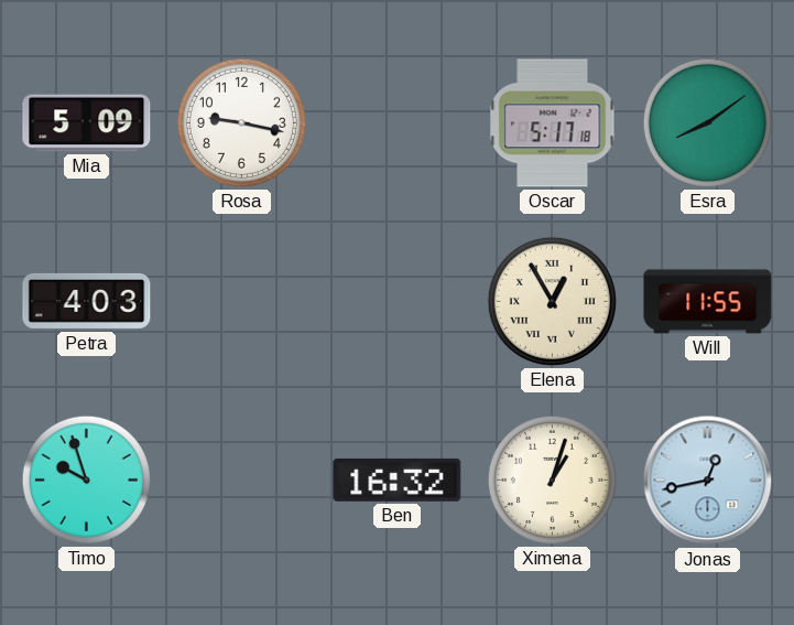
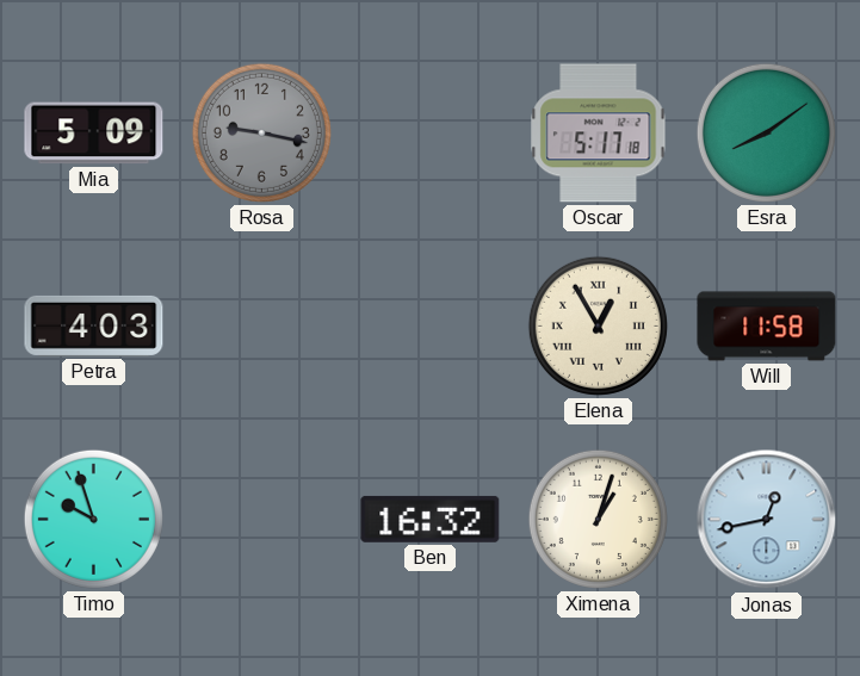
Rosa dial: white -> grey
Will: 11:55 -> 11:58
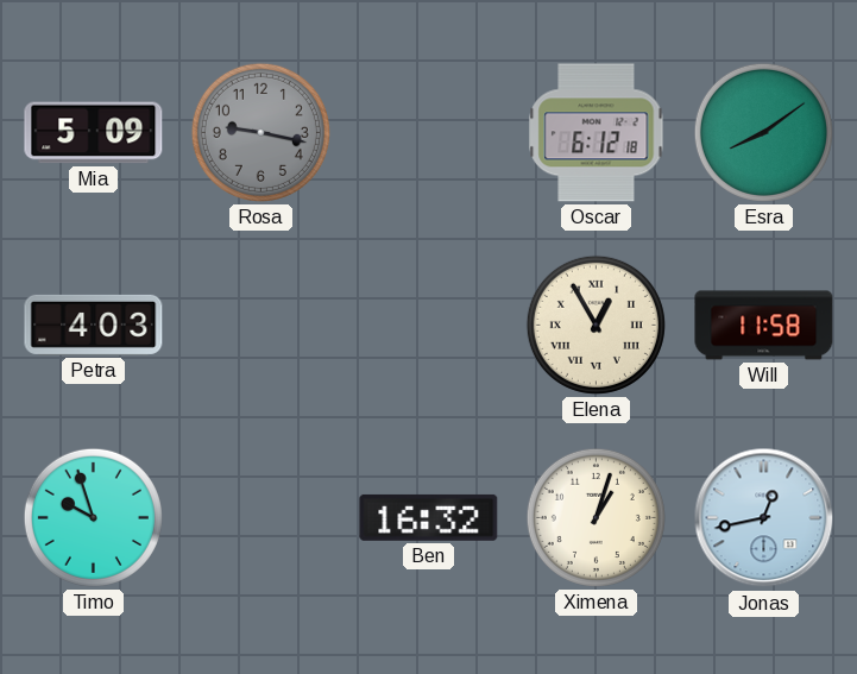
Oscar: 5:17 -> 6:12
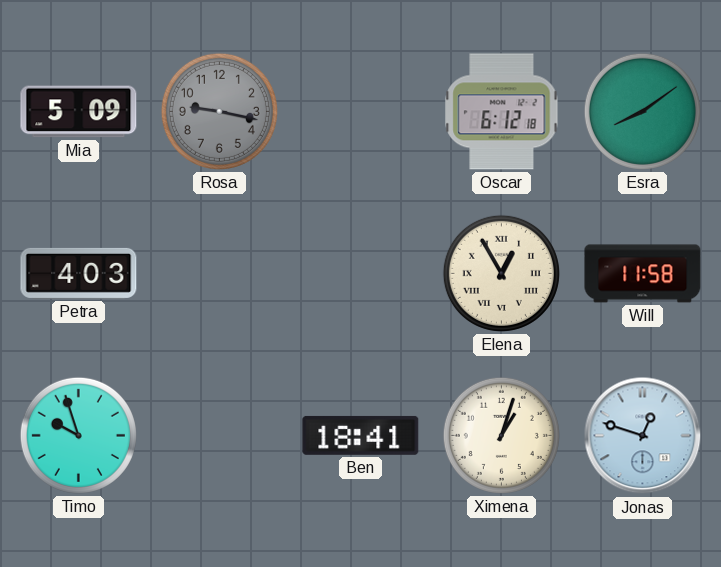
Ben: 16:32 -> 18:41
Jonas: 12:43 -> 12:48
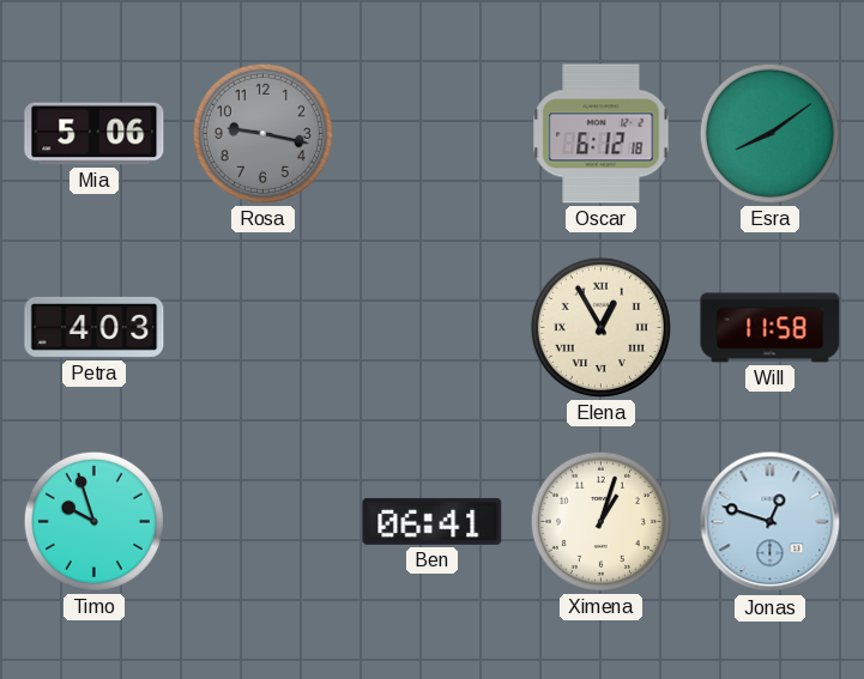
Mia: 5:09 -> 5:06
Ben: 18:41 -> 06:41
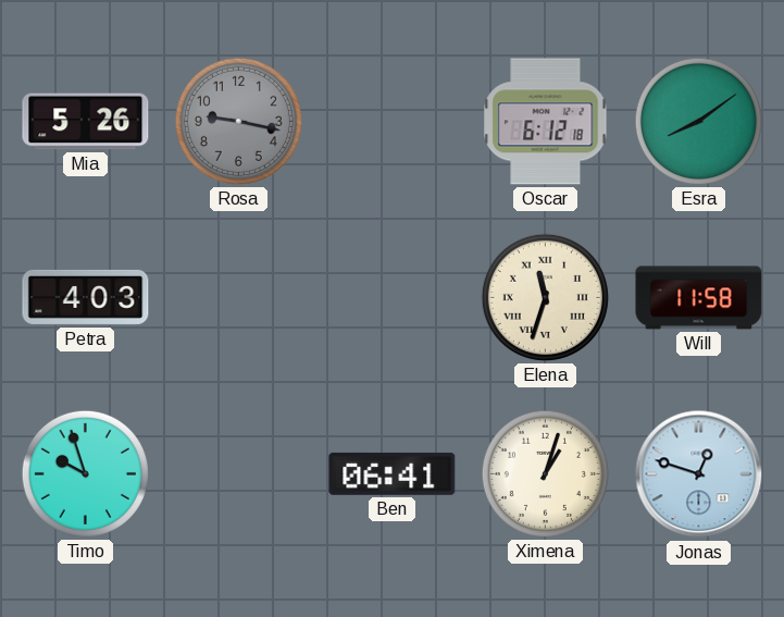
Mia: 5:06 -> 5:26
Elena: 12:55 -> 11:33
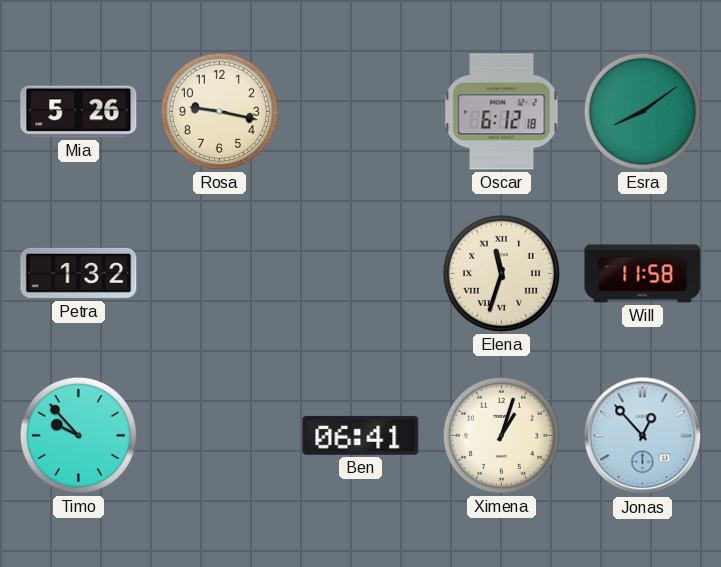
Rosa dial: grey -> cream
Petra: 4:03 -> 1:32
Timo: 9:57 -> 9:53
Jonas: 12:48 -> 12:53
